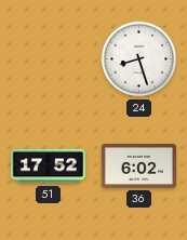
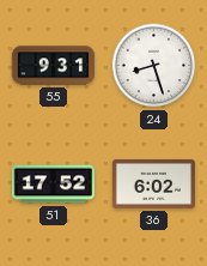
55: none -> 9:31
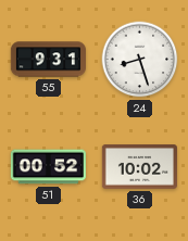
51: 17:52 -> 00:52
36: 6:02 -> 10:02
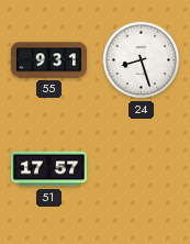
51: 00:52 -> 17:57
36: 10:02 -> none
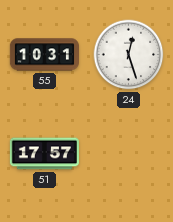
55: 9:31 -> 10:31
24: 8:27 -> 12:27
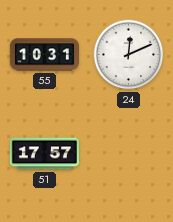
24: 12:27 -> 12:11
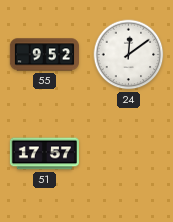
55: 10:31 -> 9:52
24: 12:11 -> 12:09
